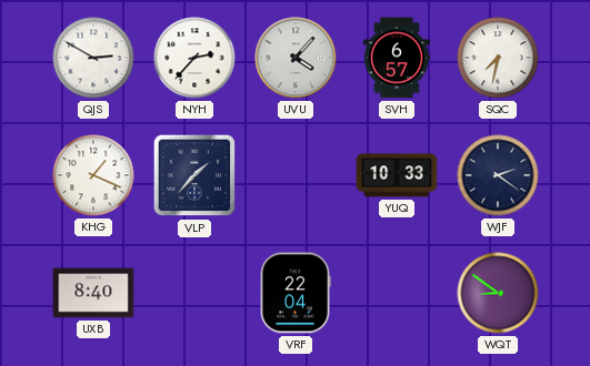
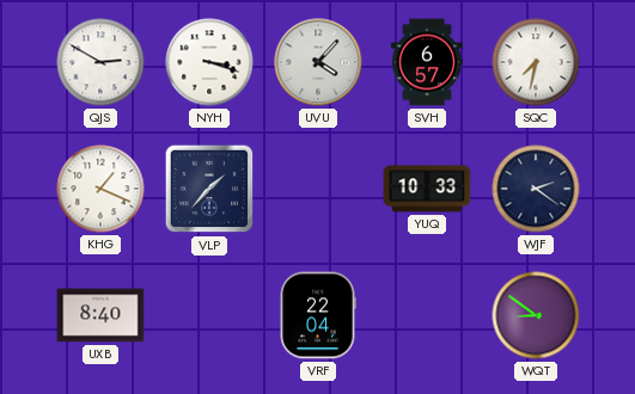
NYH: 2:37 -> 3:18
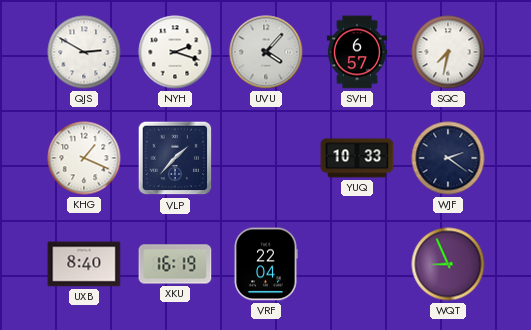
NYH: 3:18 -> 2:18
XKU: none -> 16:19
WQT: 8:51 -> 8:56
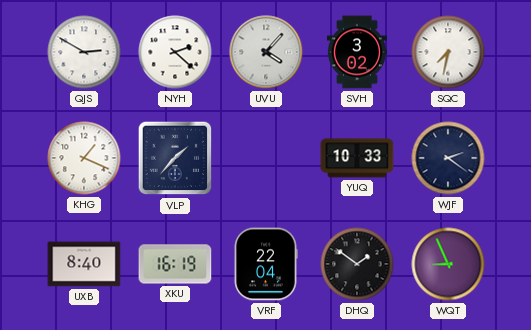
NYH: 2:18 -> 2:22
SVH: 6:57 -> 3:02
DHQ: none -> 1:51
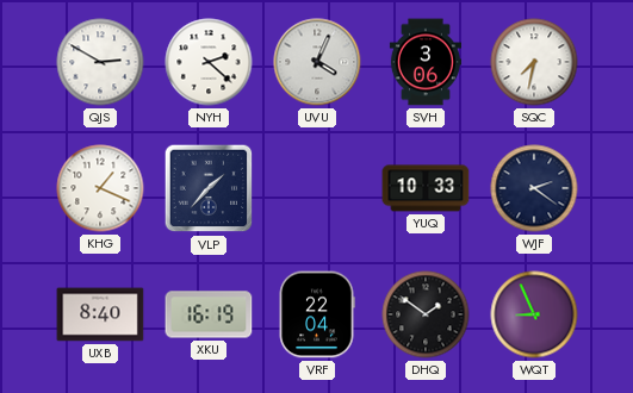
UVU: 4:07 -> 4:04
SVH: 3:02 -> 3:06
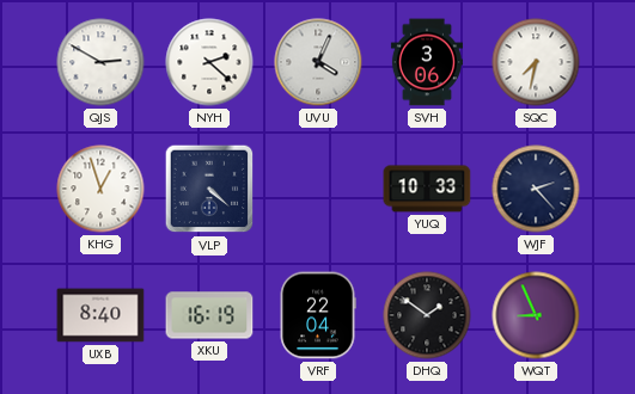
KHG: 1:19 -> 12:57
VLP: 1:37 -> 4:22
WJF: 2:21 -> 2:23
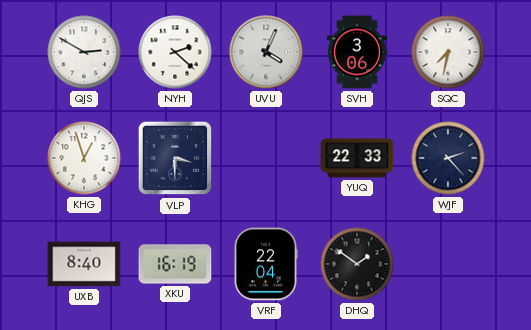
VLP: 4:22 -> 3:30
YUQ: 10:33 -> 22:33
WQT: 8:56 -> none
